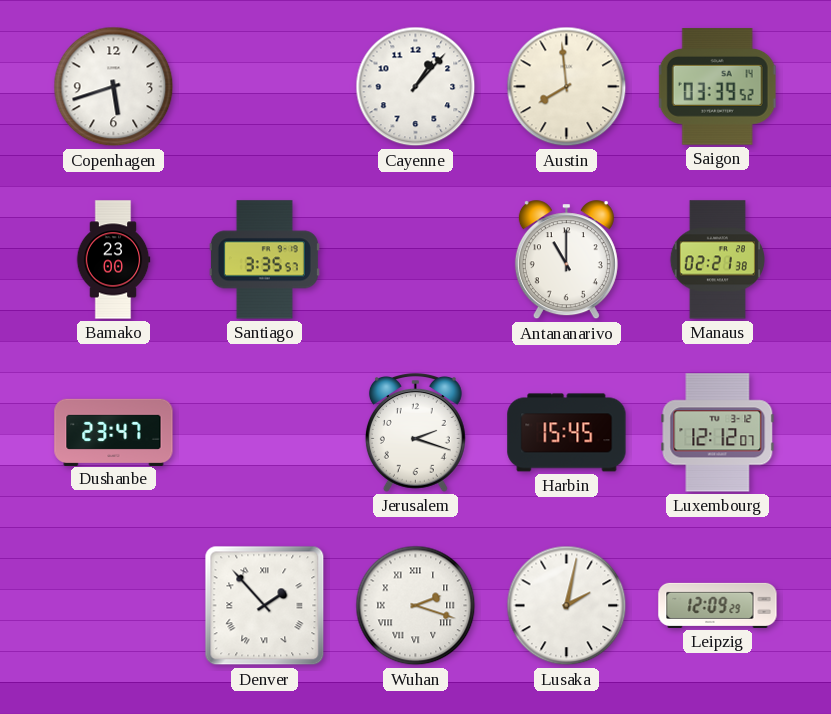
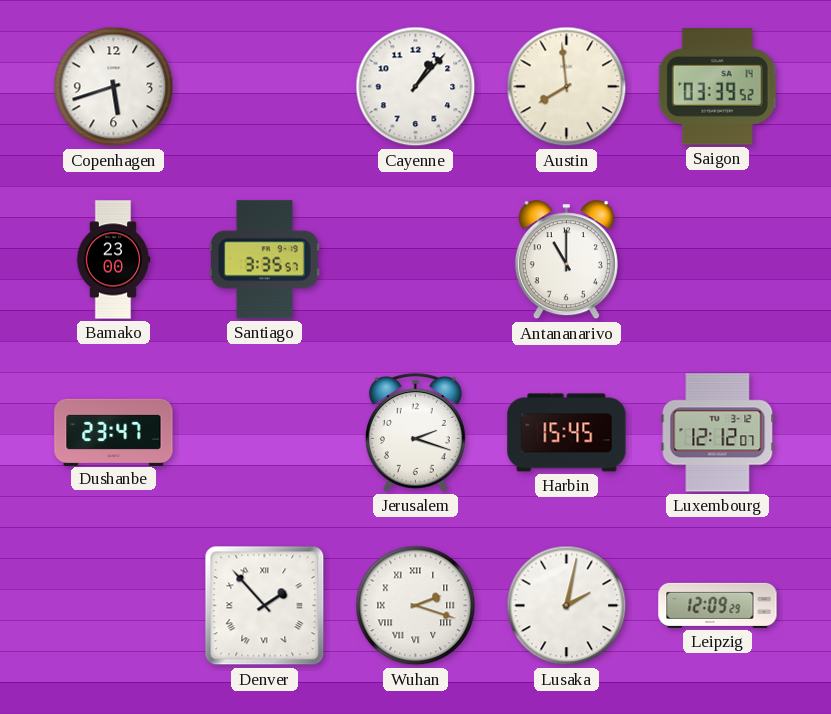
Manaus: 02:21 -> none
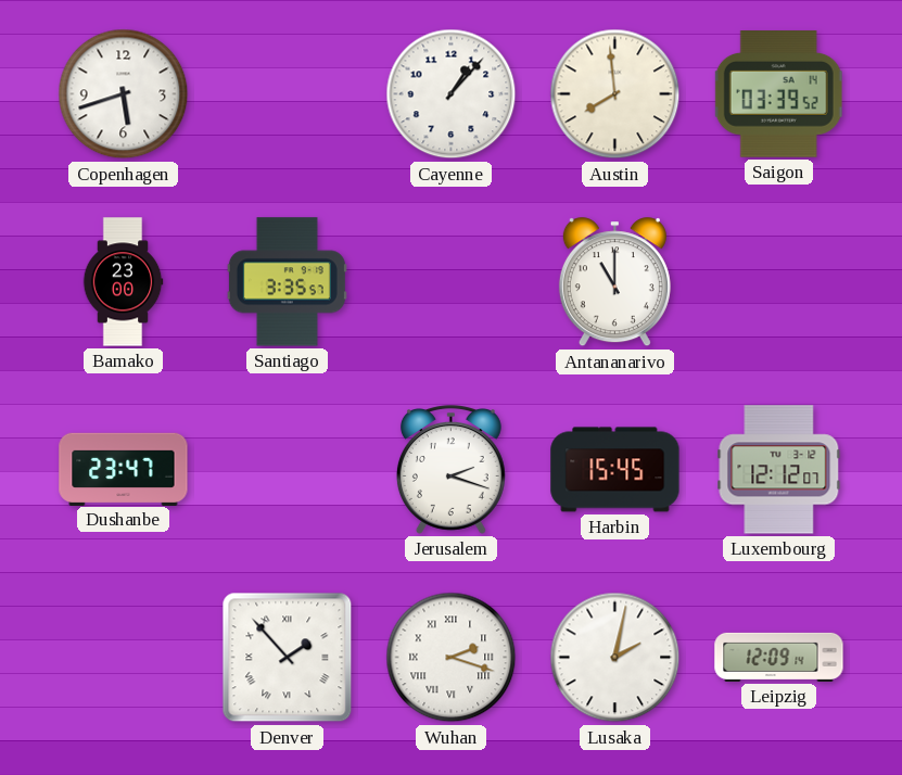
Leipzig: 12:09:29 -> 12:09:14
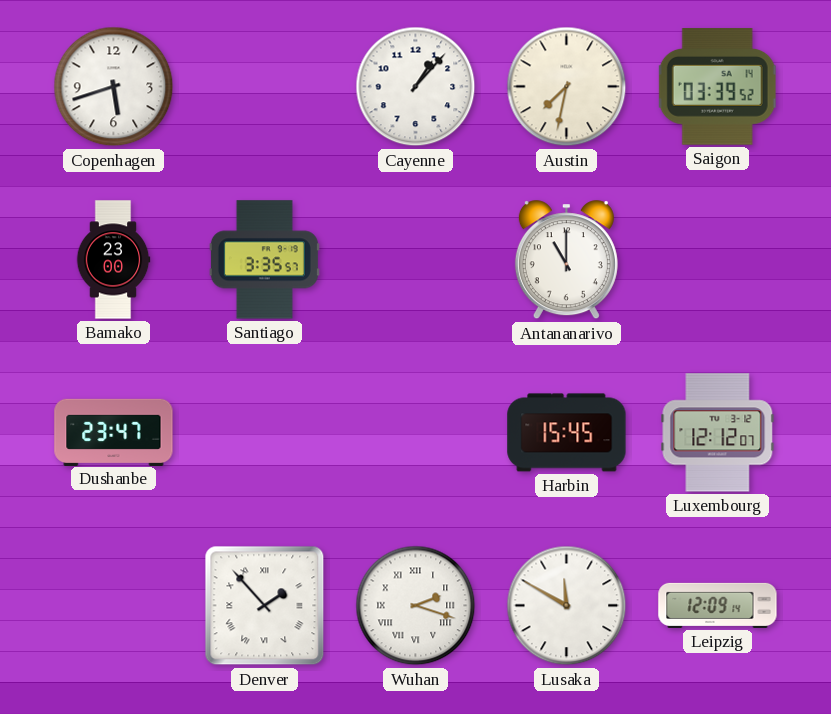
Austin: 7:59 -> 7:32
Jerusalem: 2:18 -> none
Lusaka: 2:02 -> 11:50
